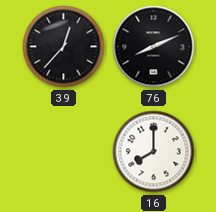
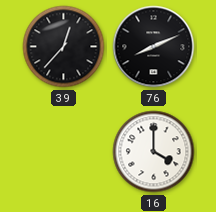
16: 8:00 -> 4:00
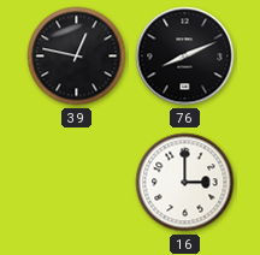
39: 12:37 -> 12:47
16: 4:00 -> 3:00
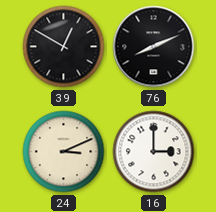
39: 12:47 -> 12:50
24: none -> 3:11
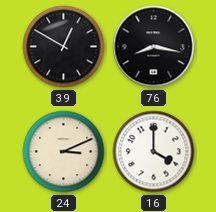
76: 8:11 -> 8:17
16: 3:00 -> 4:00
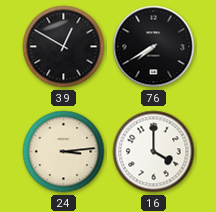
76: 8:17 -> 7:40
24: 3:11 -> 3:14
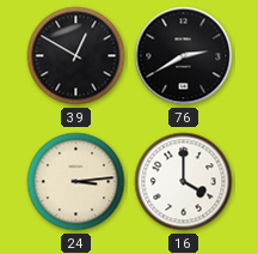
76: 7:40 -> 2:40
